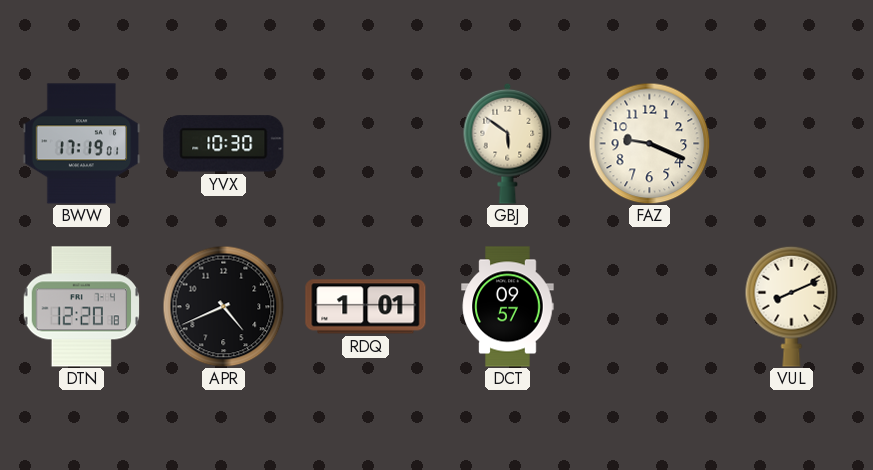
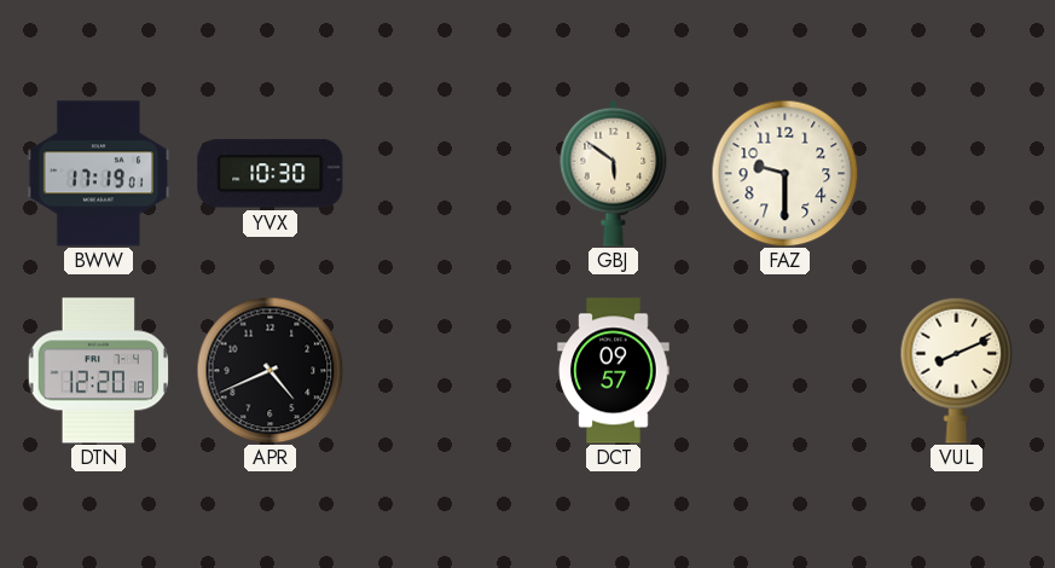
FAZ: 9:19 -> 9:30
RDQ: 1:01 -> none
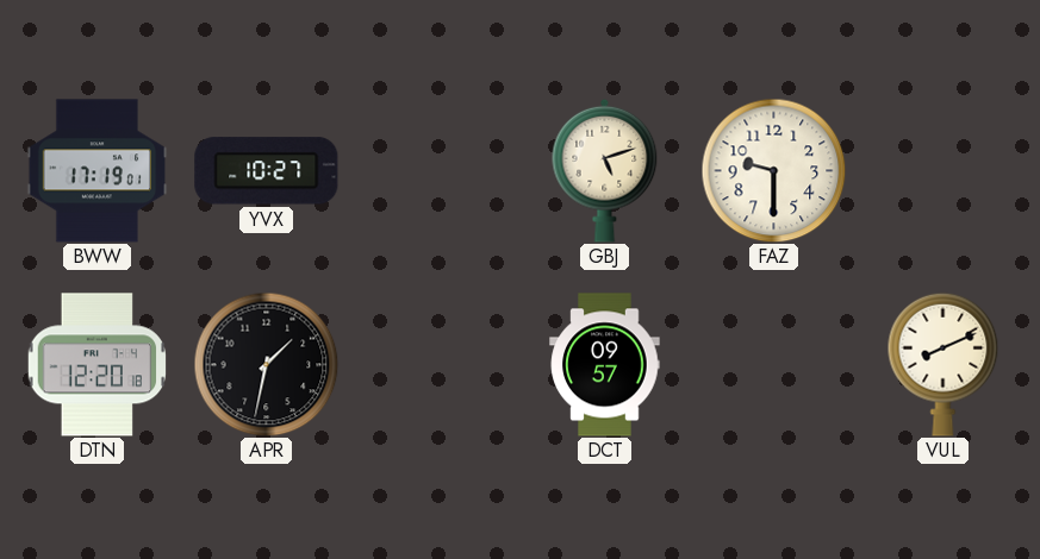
YVX: 10:30 -> 10:27
GBJ: 5:51 -> 5:12
APR: 4:41 -> 1:32
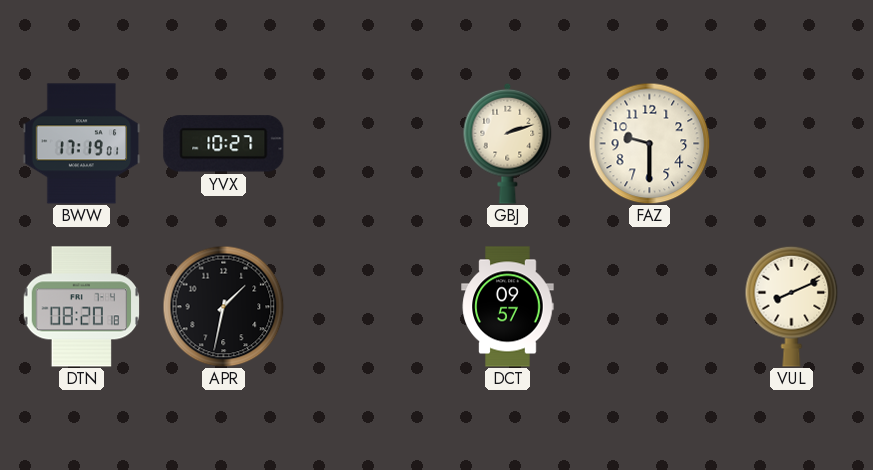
GBJ: 5:12 -> 2:12
DTN: 12:20 -> 08:20
